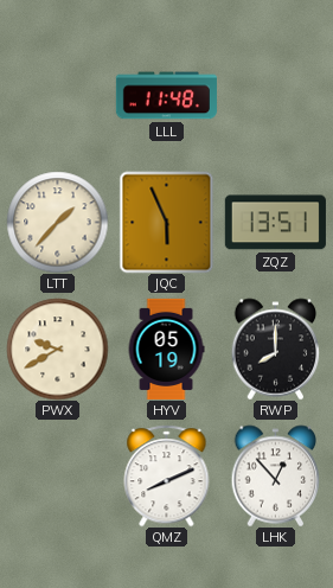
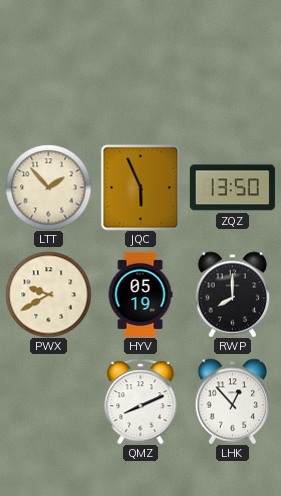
LLL: 11:48 -> none
LTT: 1:37 -> 1:53
ZQZ: 13:51 -> 13:50
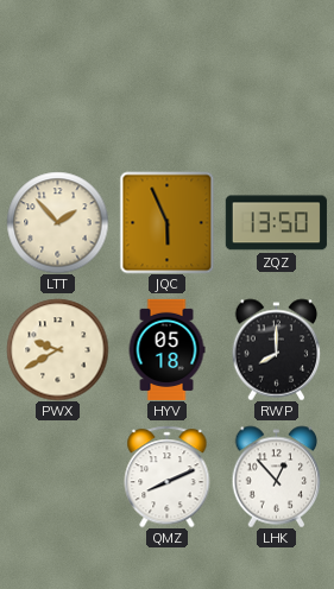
HYV: 05:19 -> 05:18
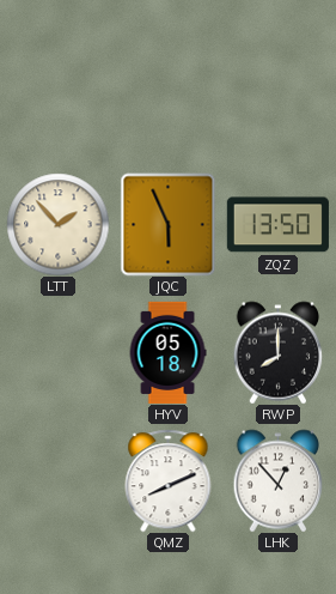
PWX: 9:40 -> none
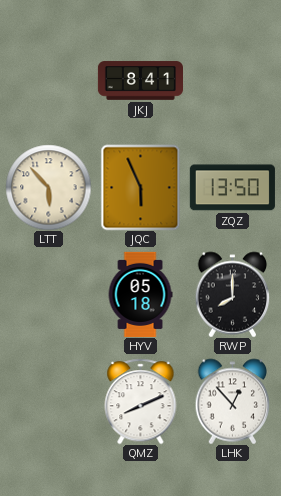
JKJ: none -> 8:41
LTT: 1:53 -> 5:53
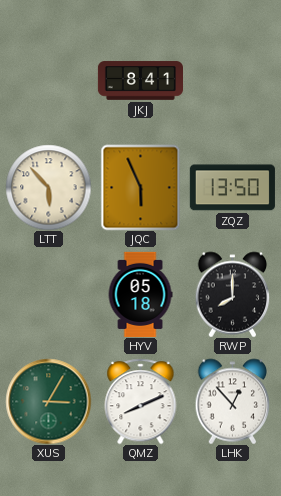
XUS: none -> 3:05
